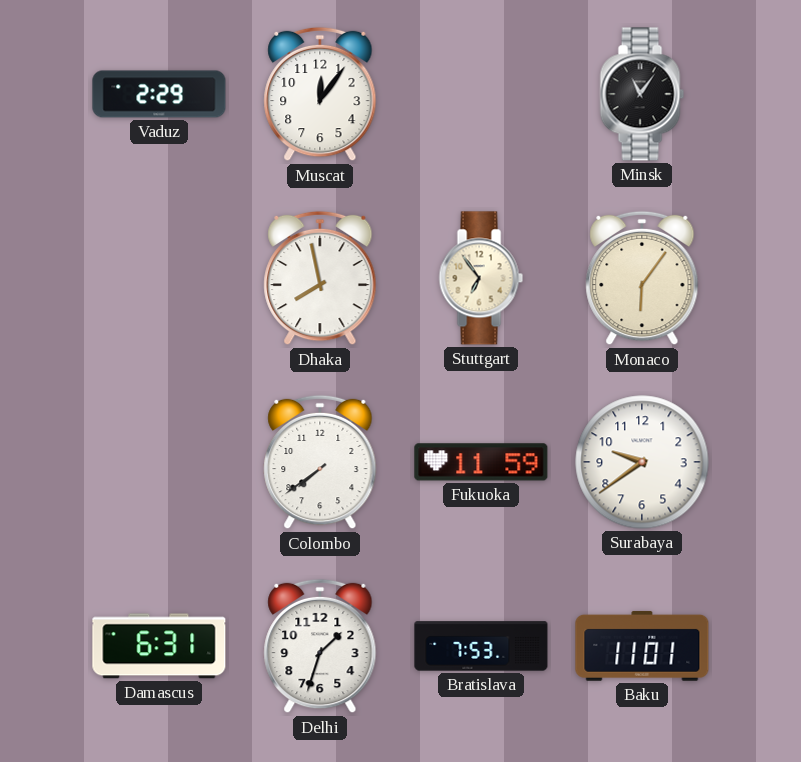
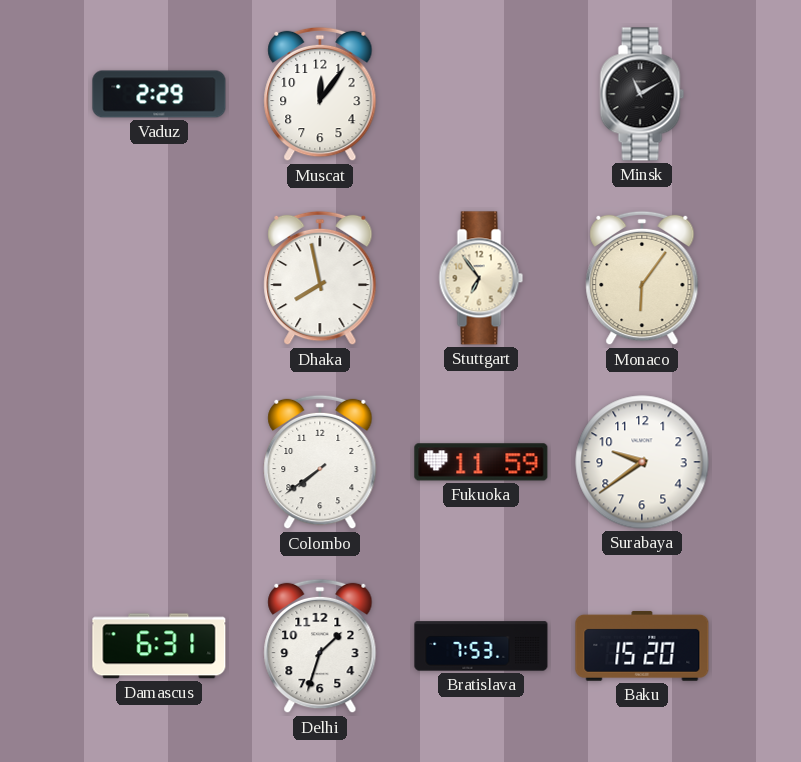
Minsk: 11:06 -> 11:10
Baku: 11:01 -> 15:20
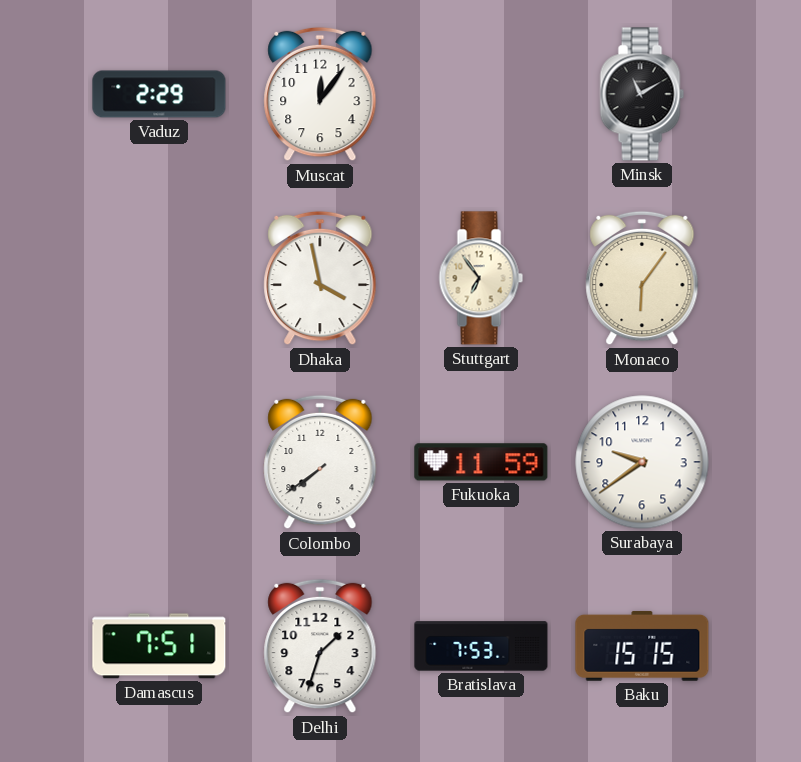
Dhaka: 7:58 -> 3:58
Damascus: 6:31 -> 7:51
Baku: 15:20 -> 15:15
